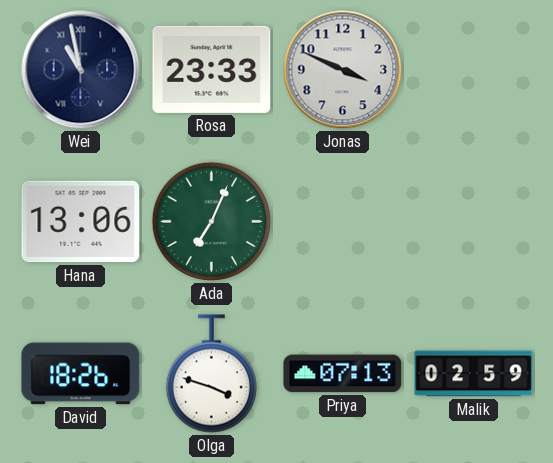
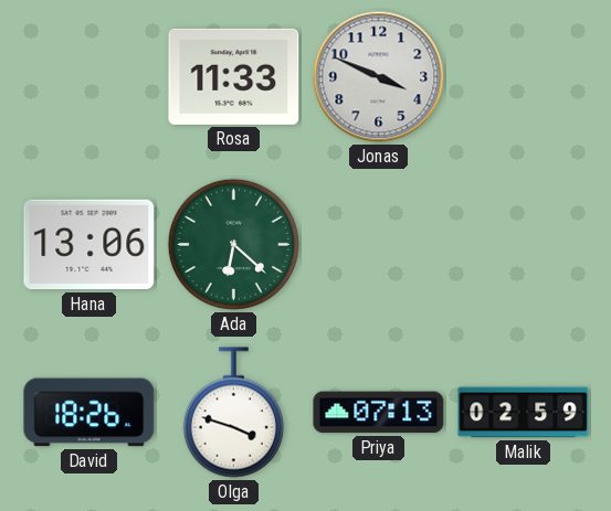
Wei: 10:58 -> none
Rosa: 23:33 -> 11:33
Ada: 7:04 -> 6:22
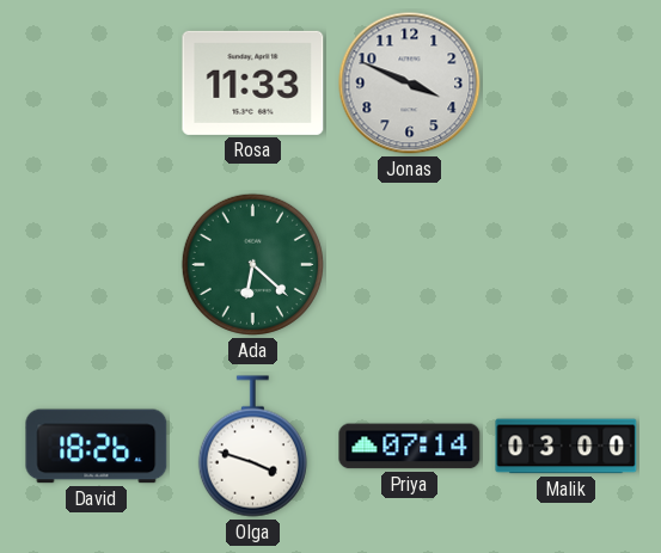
Hana: 13:06 -> none
Priya: 07:13 -> 07:14
Malik: 02:59 -> 03:00
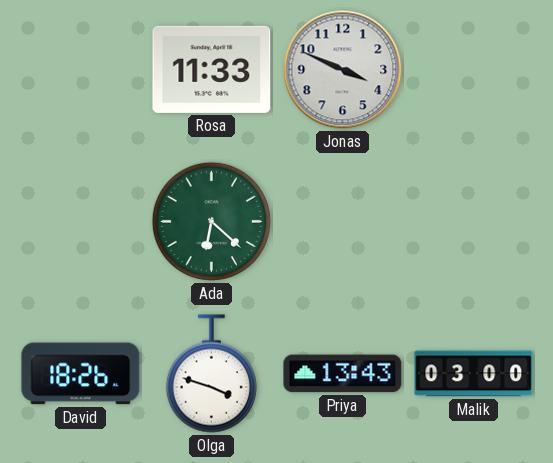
Priya: 07:14 -> 13:43
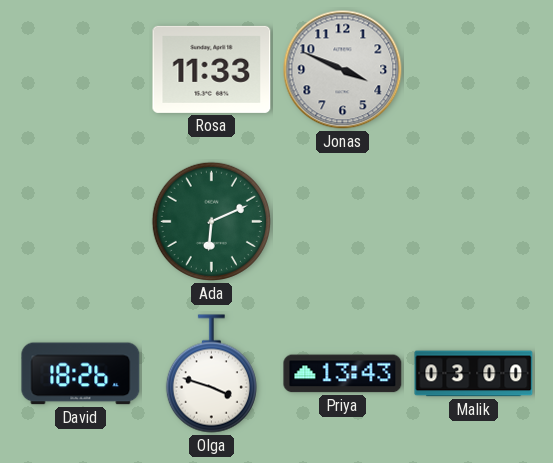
Ada: 6:22 -> 6:11
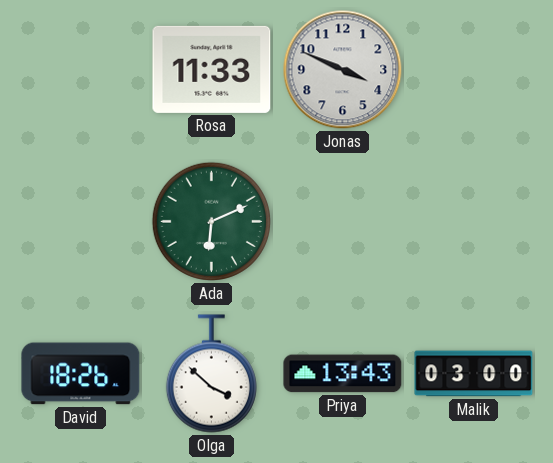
Olga: 3:48 -> 3:52
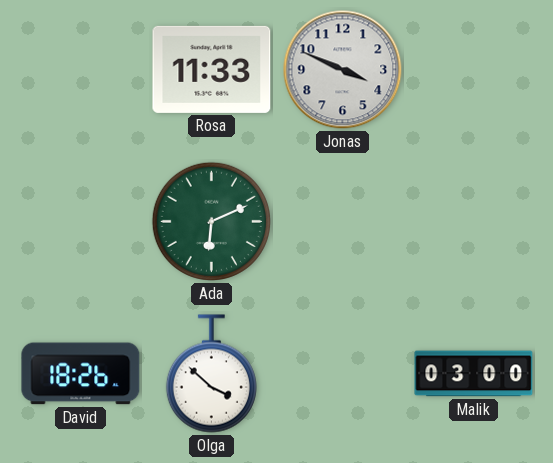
Priya: 13:43 -> none
